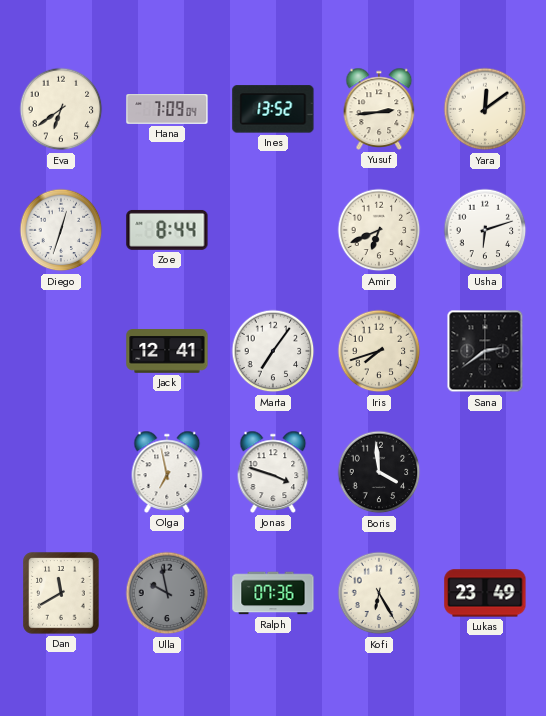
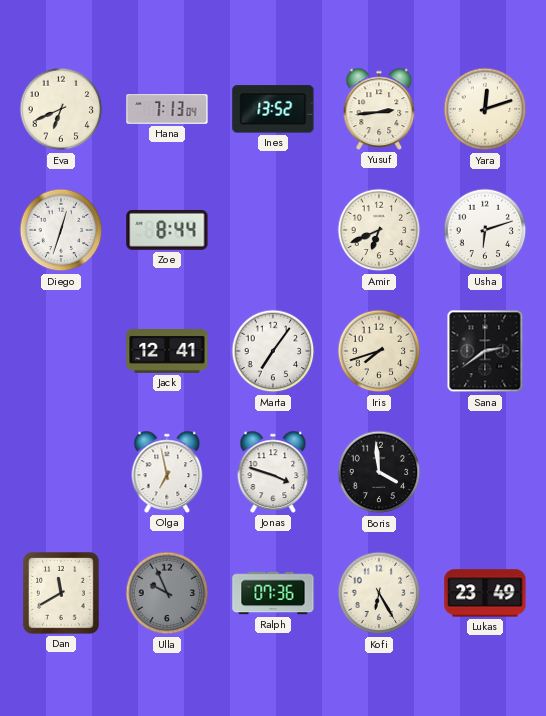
Eva: 6:39 -> 6:41
Hana: 7:09 -> 7:13
Yara: 12:09 -> 12:12
Ulla: 9:58 -> 9:56
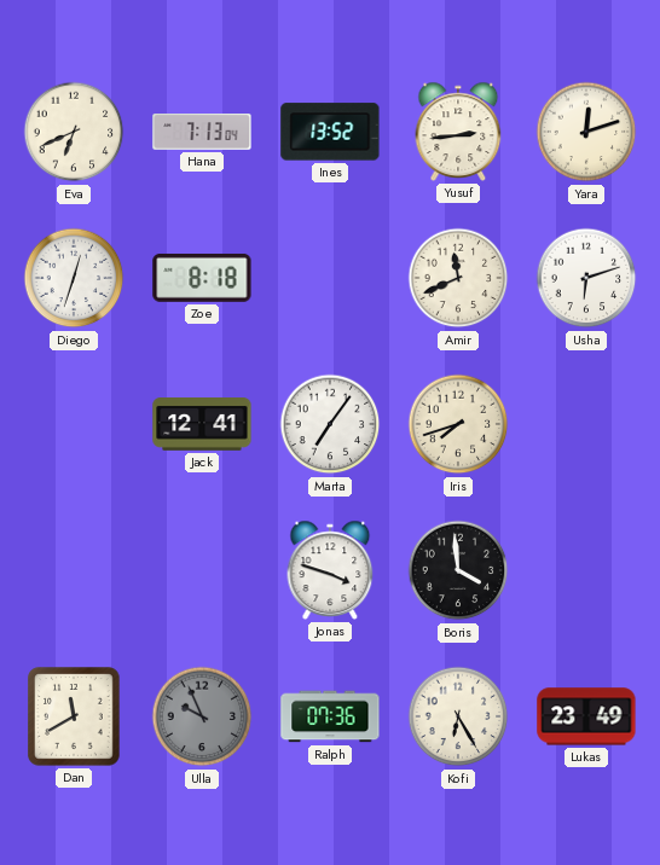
Zoe: 8:44 -> 8:18
Amir: 6:41 -> 11:41
Sana: 2:39 -> none
Olga: 6:58 -> none
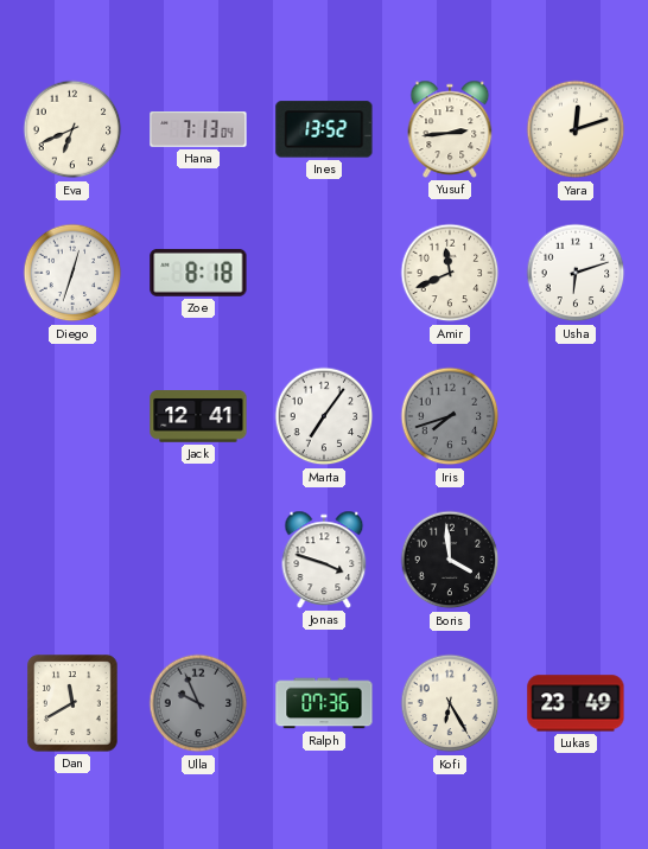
Iris dial: cream -> grey
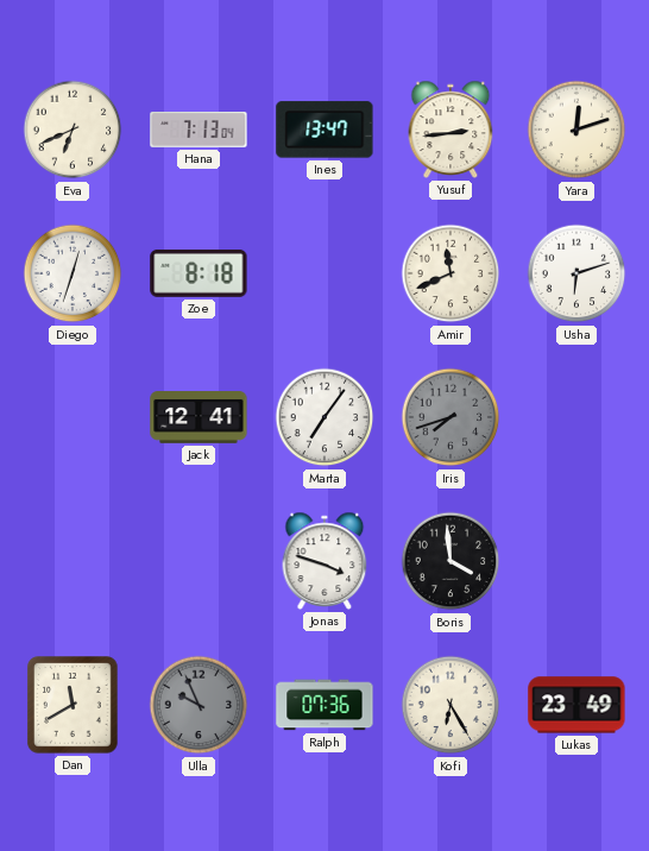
Ines: 13:52 -> 13:47
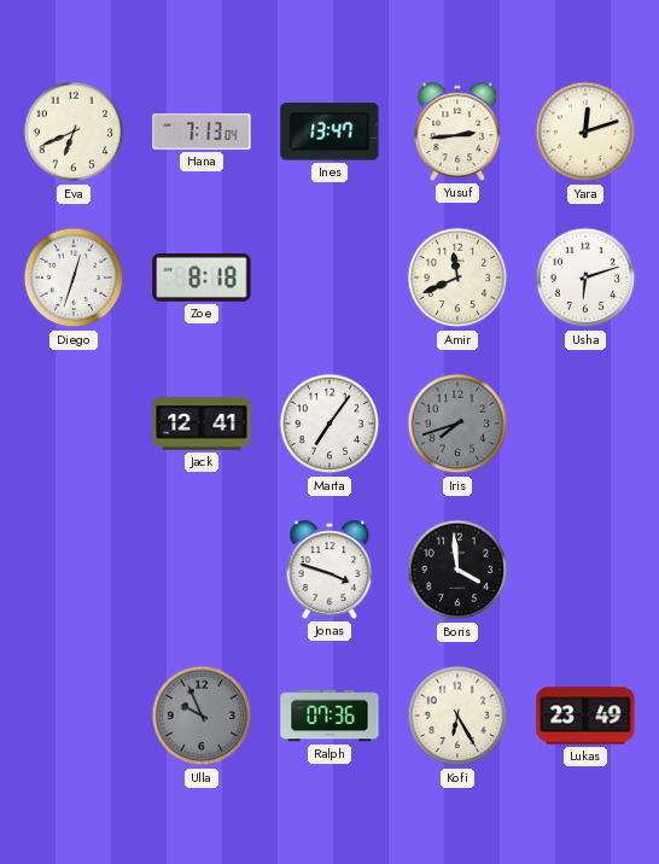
Dan: 11:40 -> none
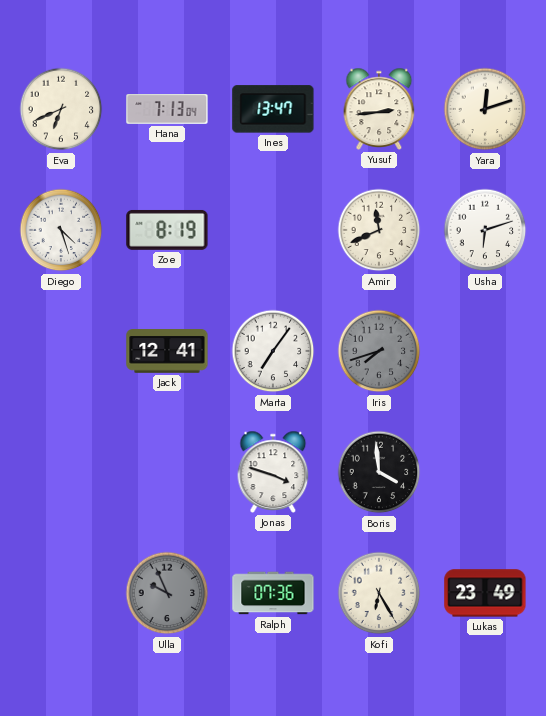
Diego: 12:33 -> 4:27
Zoe: 8:18 -> 8:19
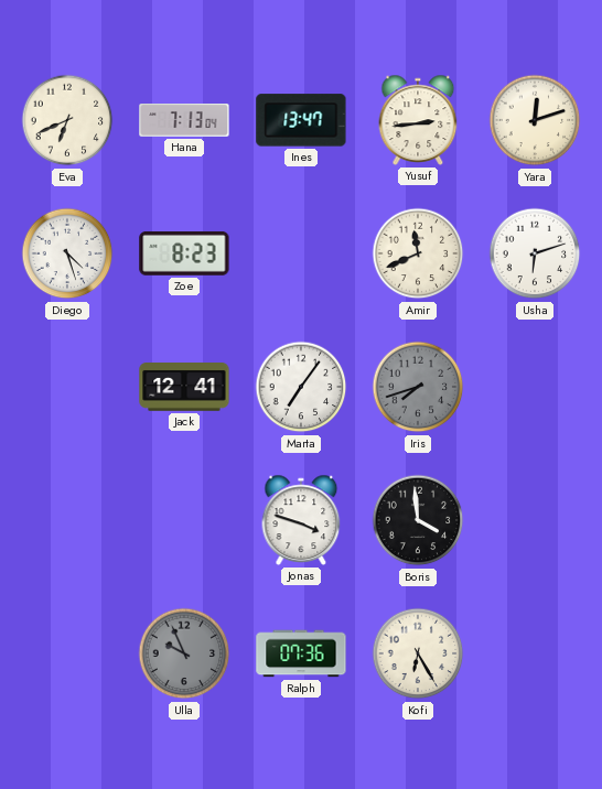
Zoe: 8:19 -> 8:23
Lukas: 23:49 -> none
